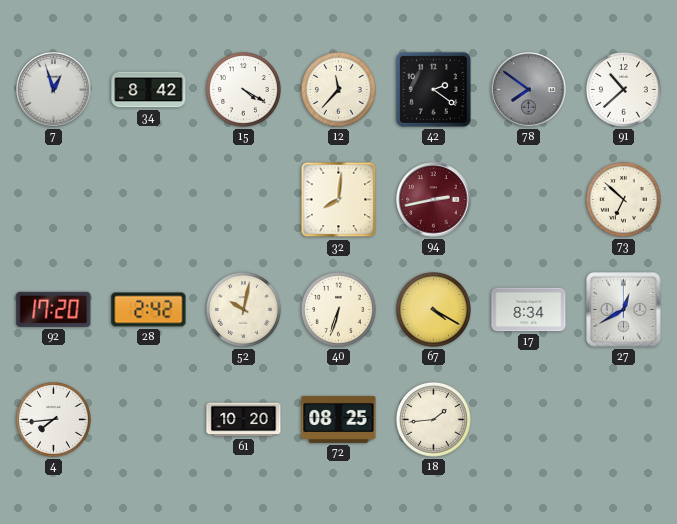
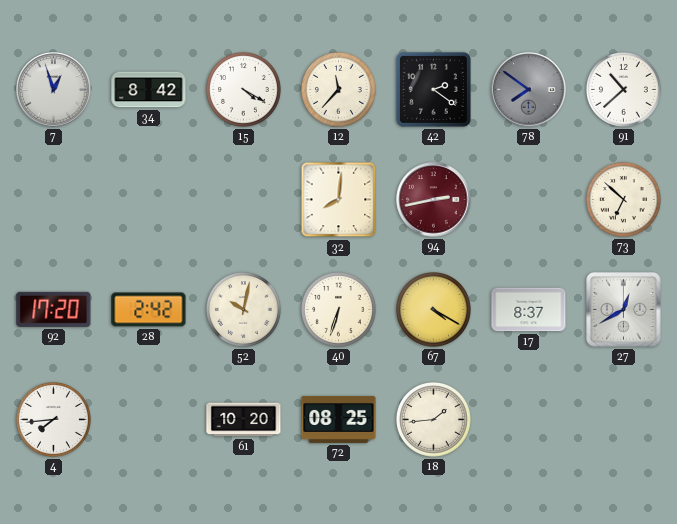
17: 8:34 -> 8:37
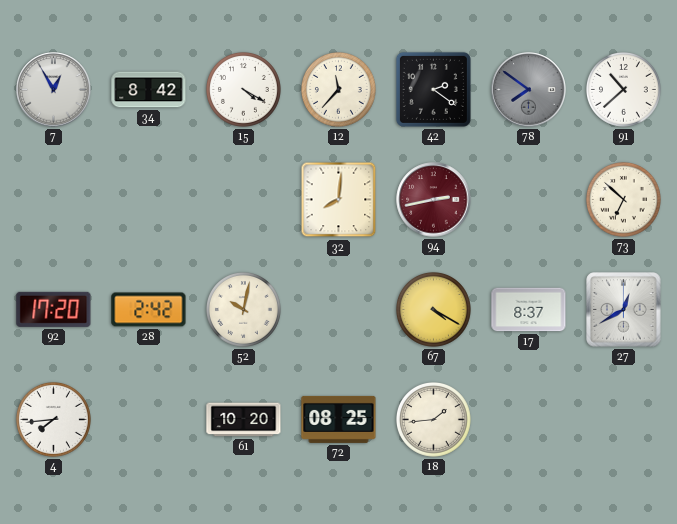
7: 12:57 -> 12:55
40: 6:33 -> none
